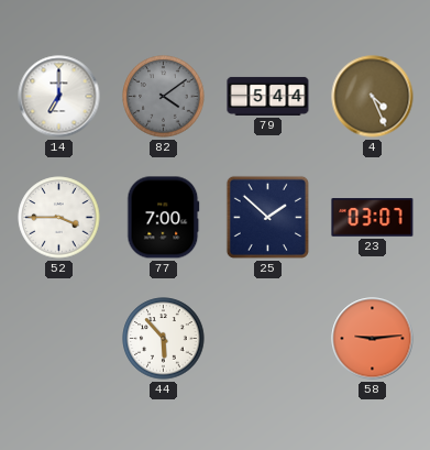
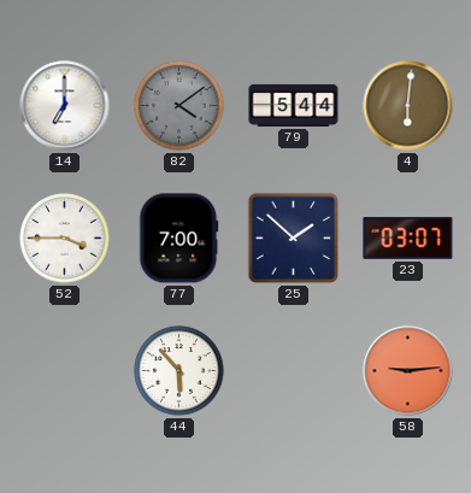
4: 4:26 -> 6:01
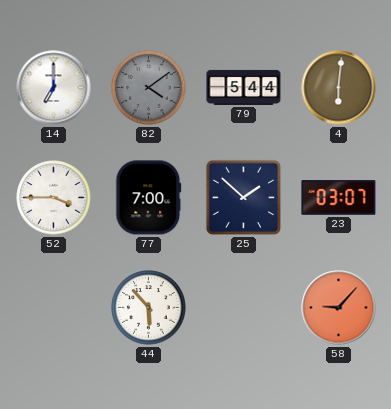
58: 9:14 -> 9:07
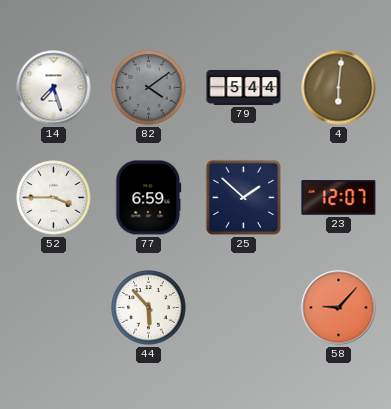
14: 7:00 -> 7:27
77: 7:00 -> 6:59
23: 03:07 -> 12:07
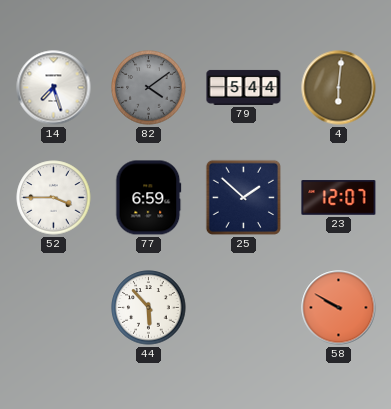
58: 9:07 -> 9:50
